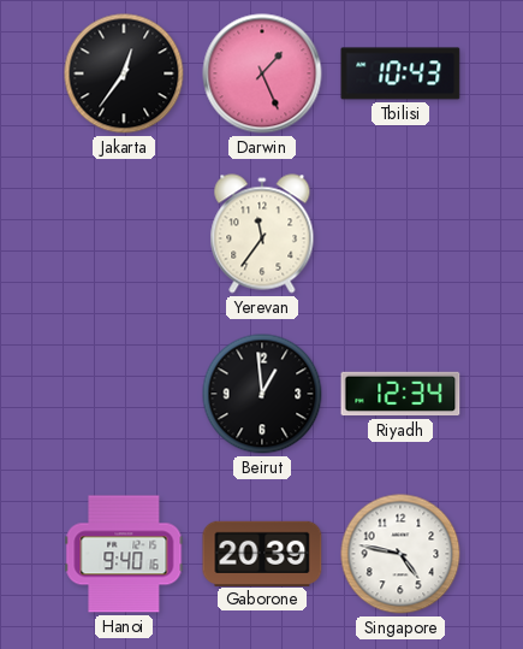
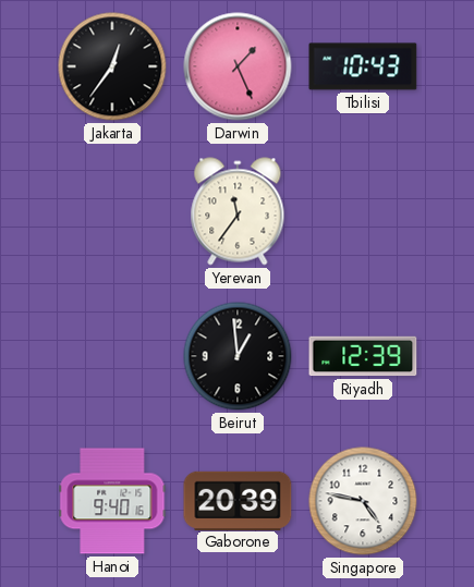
Riyadh: 12:34 -> 12:39
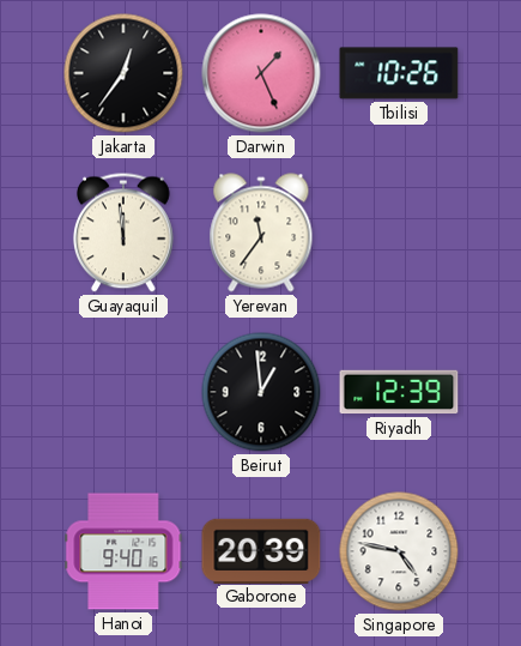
Tbilisi: 10:43 -> 10:26
Guayaquil: none -> 11:59
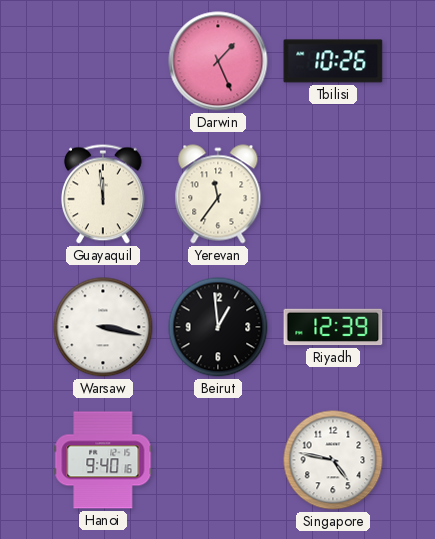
Jakarta: 12:36 -> none
Warsaw: none -> 3:17
Gaborone: 20:39 -> none
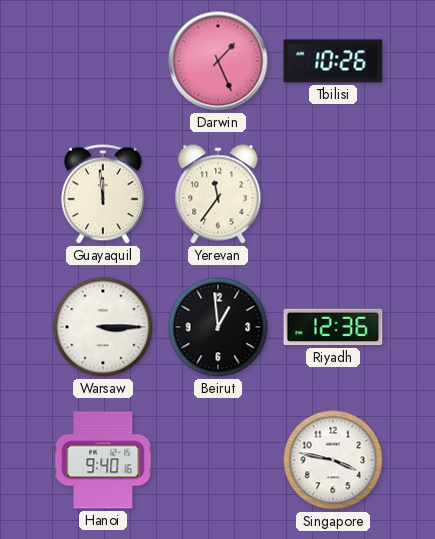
Warsaw: 3:17 -> 3:15
Riyadh: 12:39 -> 12:36
Singapore: 4:47 -> 3:47
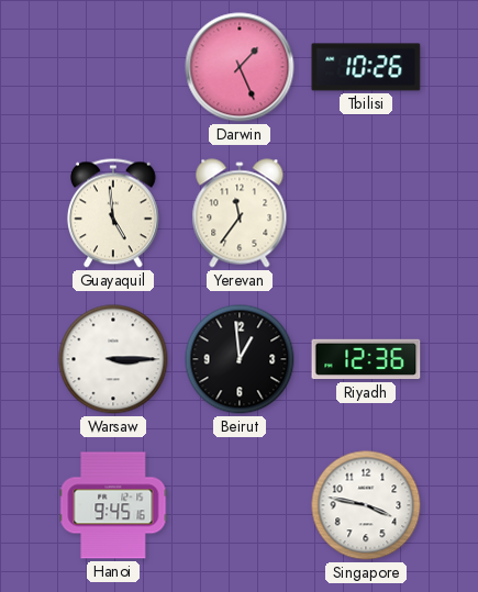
Guayaquil: 11:59 -> 4:59
Hanoi: 9:40 -> 9:45
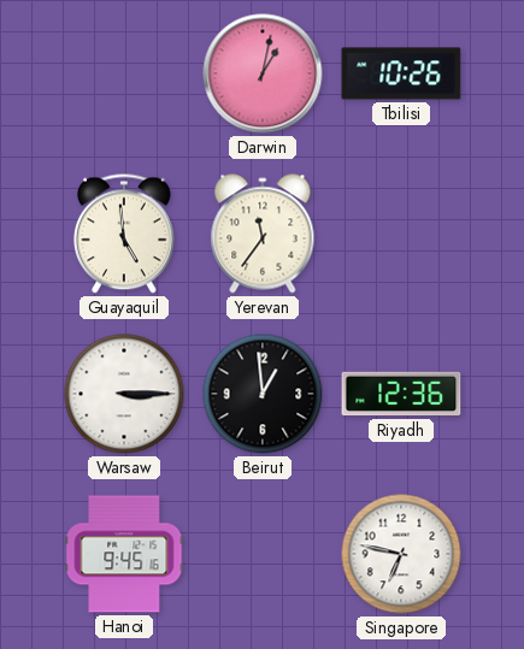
Darwin: 1:26 -> 1:02
Singapore: 3:47 -> 6:47
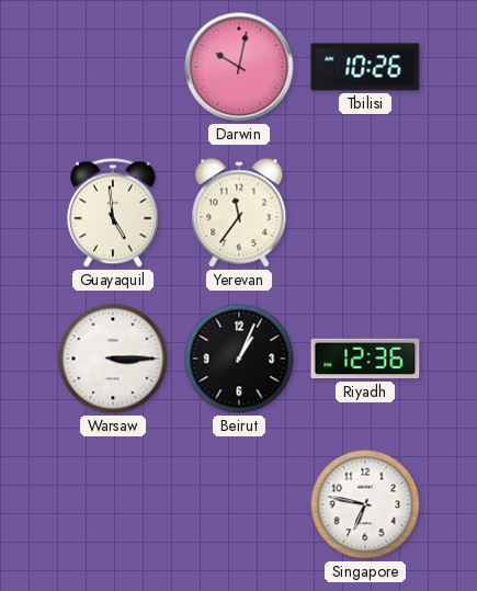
Darwin: 1:02 -> 10:02
Beirut: 12:59 -> 1:04
Hanoi: 9:45 -> none
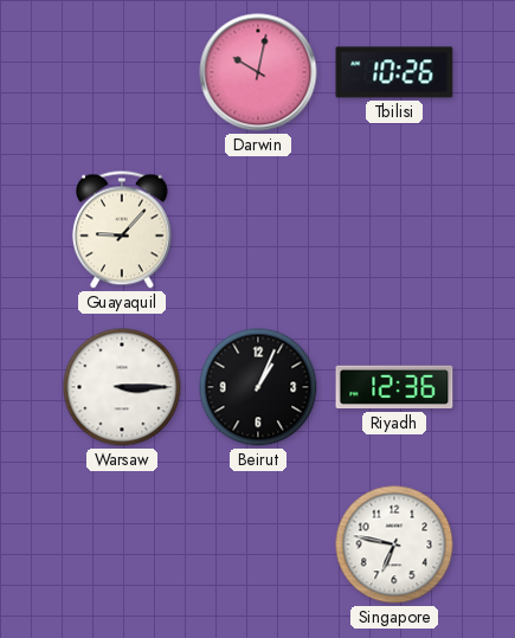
Guayaquil: 4:59 -> 9:07
Yerevan: 11:36 -> none
